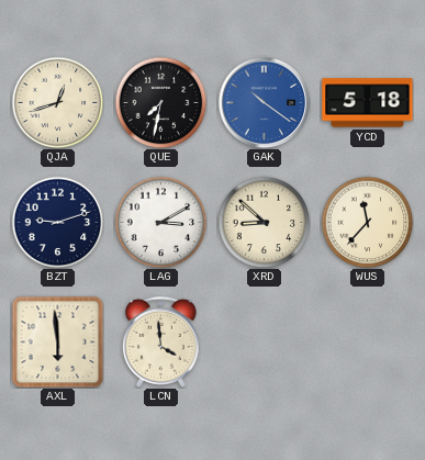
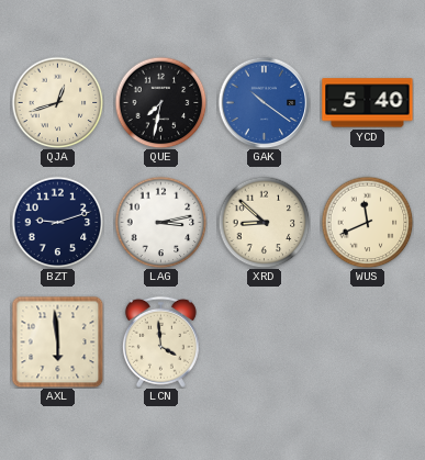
YCD: 5:18 -> 5:40
LAG: 3:10 -> 3:13
WUS: 11:37 -> 11:41
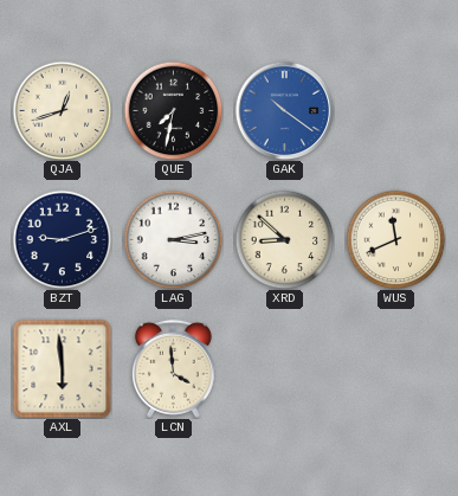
YCD: 5:40 -> none
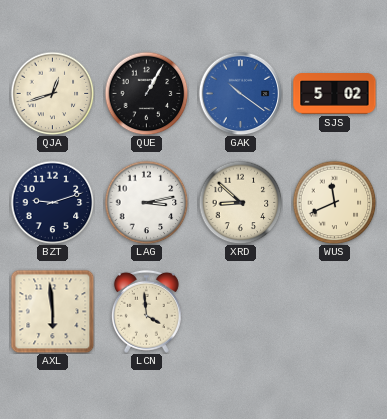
QUE: 7:32 -> 1:05
SJS: none -> 5:02
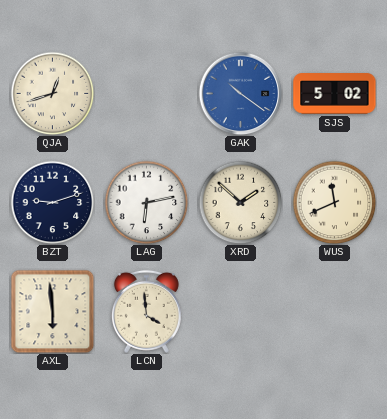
QUE: 1:05 -> none
LAG: 3:13 -> 6:13
XRD: 8:52 -> 1:52
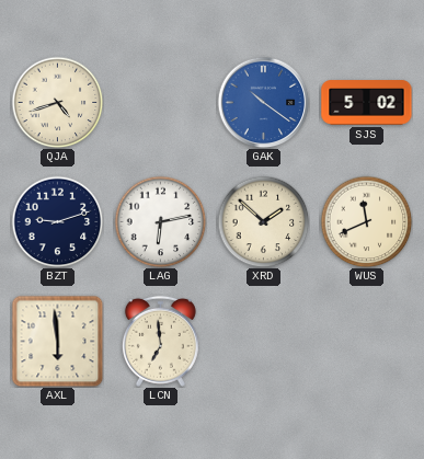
QJA: 12:42 -> 4:42
LCN: 3:59 -> 6:59
